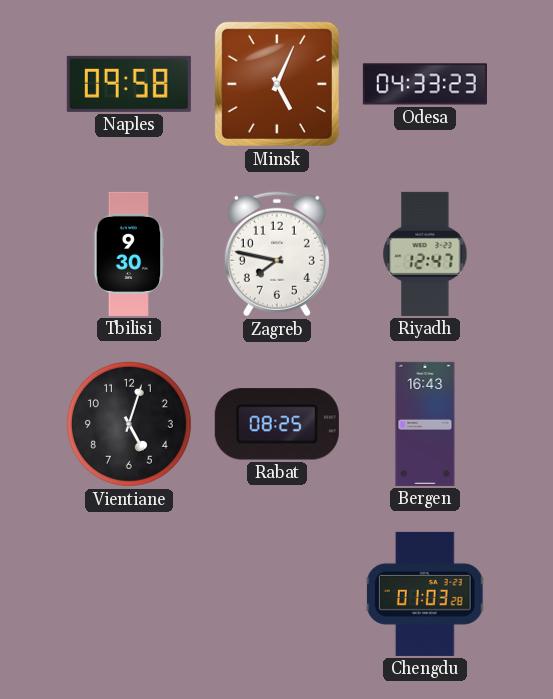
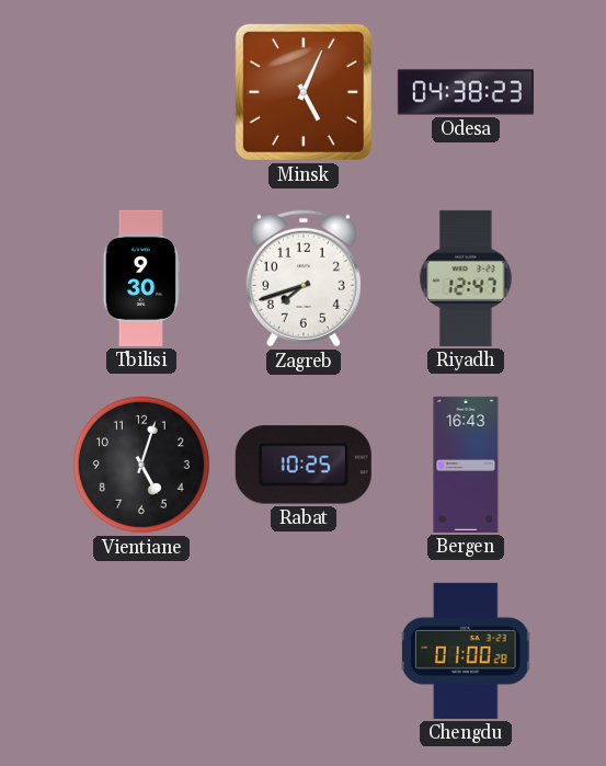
Naples: 09:58 -> none
Odesa: 04:33 -> 04:38
Zagreb: 7:47 -> 7:42
Rabat: 08:25 -> 10:25
Chengdu: 01:03 -> 01:00
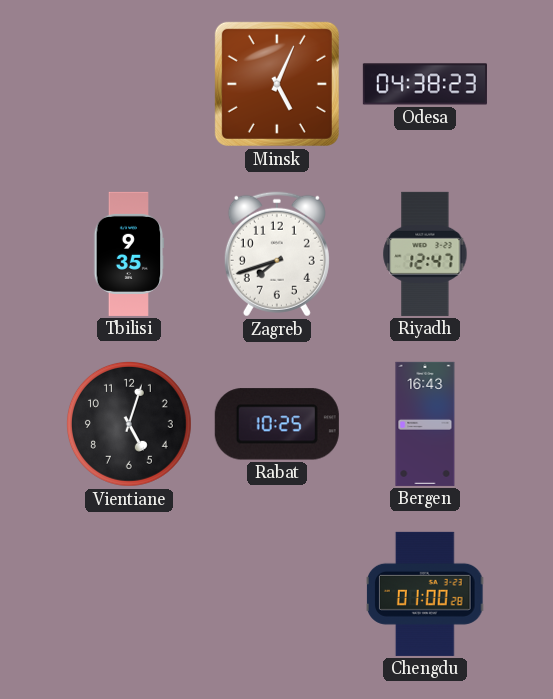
Tbilisi: 9:30 -> 9:35
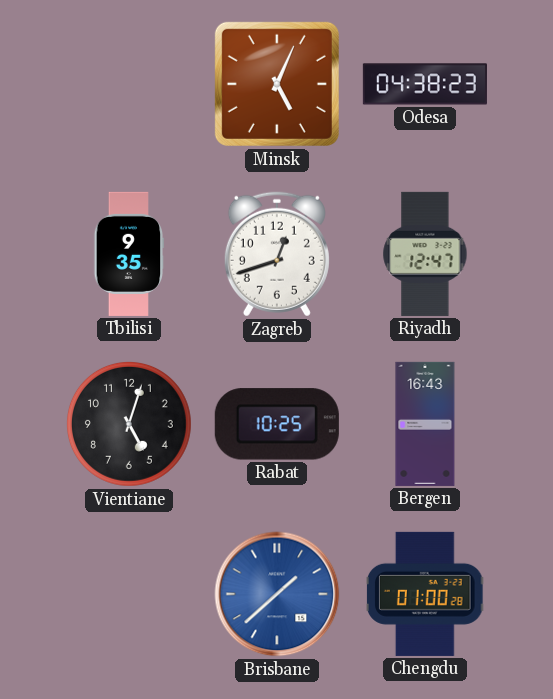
Zagreb: 7:42 -> 12:42
Brisbane: none -> 1:38
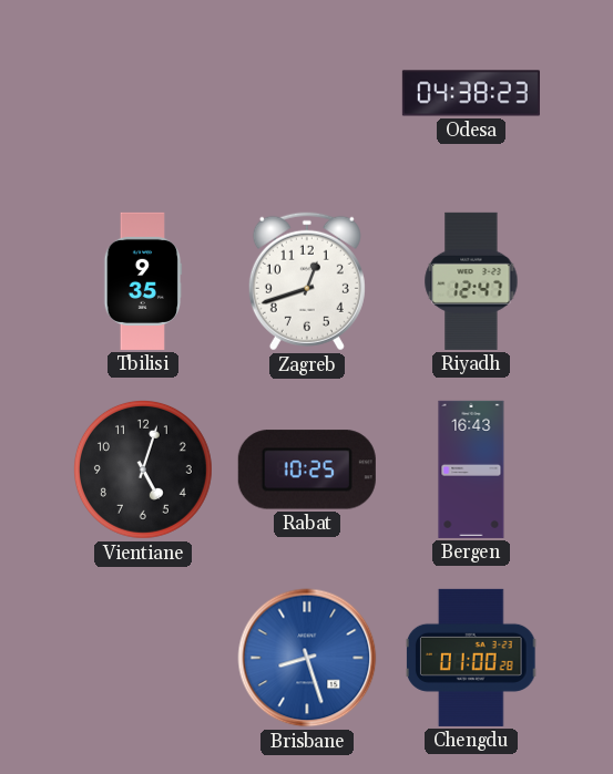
Minsk: 5:04 -> none
Brisbane: 1:38 -> 8:27
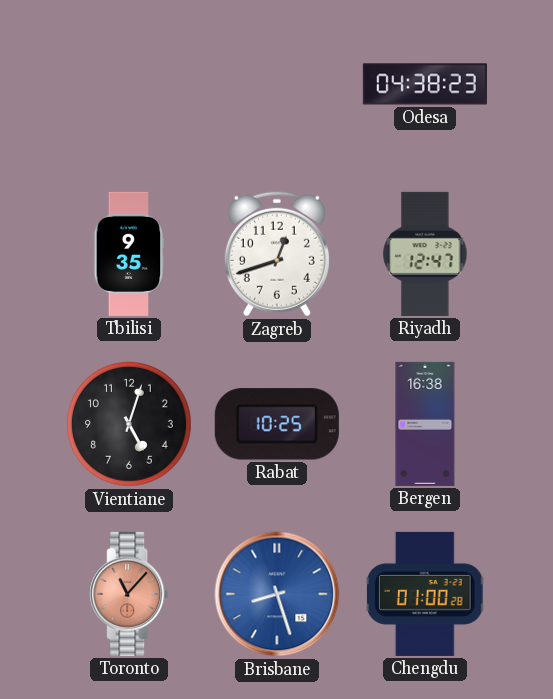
Bergen: 16:43 -> 16:38
Toronto: none -> 11:07
